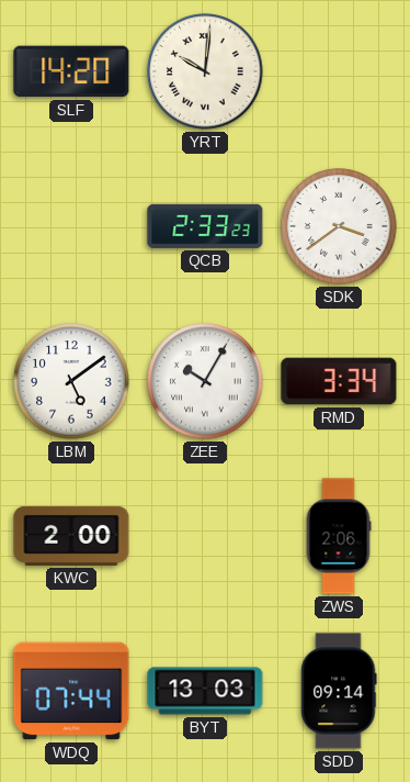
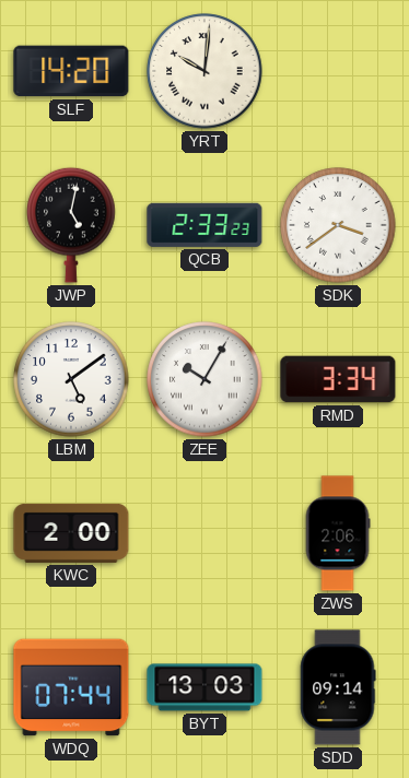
JWP: none -> 5:02
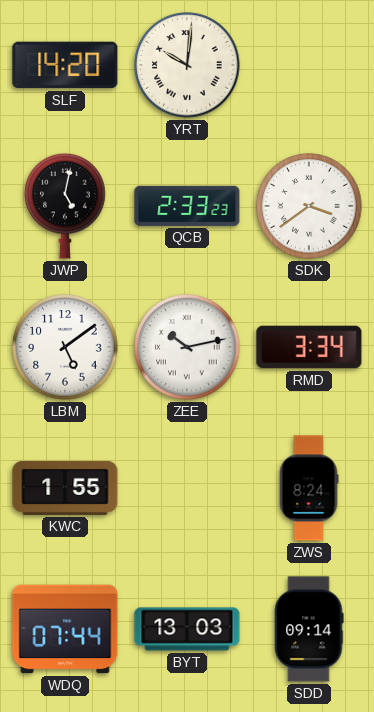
ZEE: 10:05 -> 10:13
KWC: 2:00 -> 1:55
ZWS: 2:06 -> 8:24
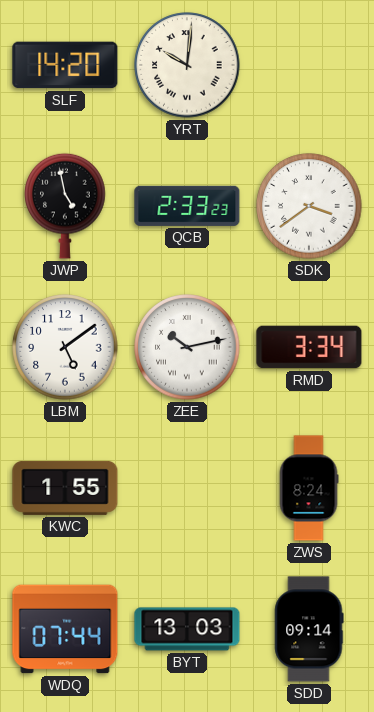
JWP: 5:02 -> 4:58
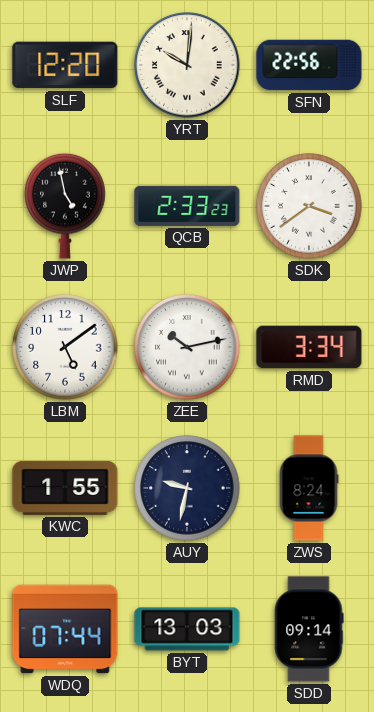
SLF: 14:20 -> 12:20
SFN: none -> 22:56
AUY: none -> 9:32
